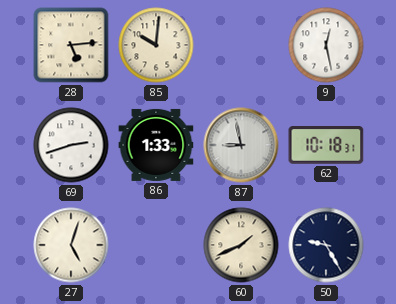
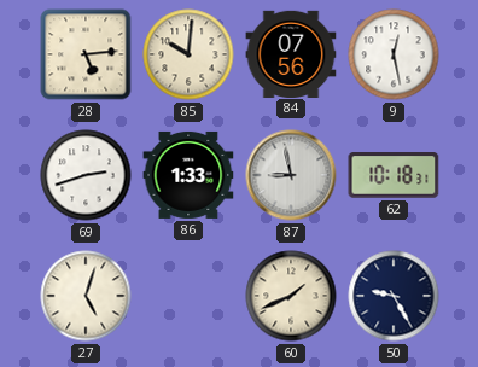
84: none -> 07:56
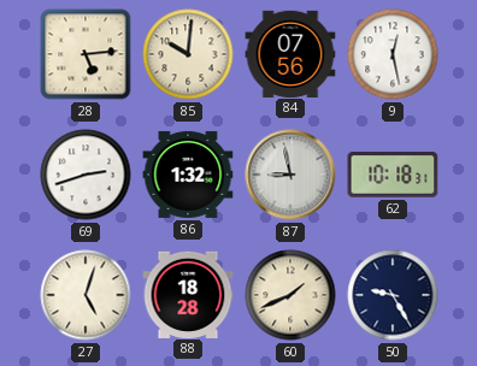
86: 1:33 -> 1:32
88: none -> 18:28
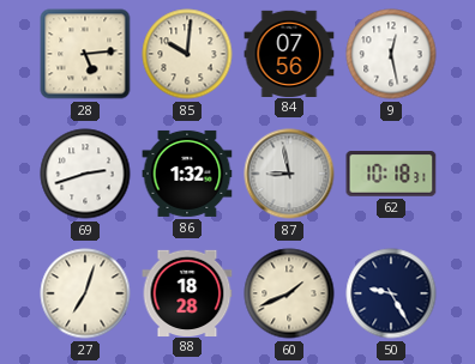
27: 5:03 -> 7:03
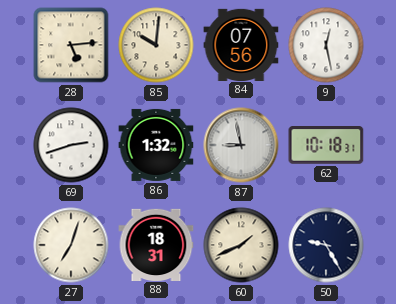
88: 18:28 -> 18:31
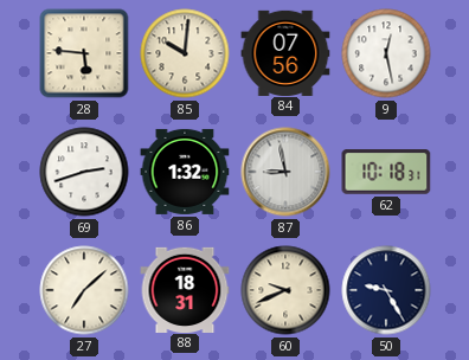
28: 5:14 -> 5:46
27: 7:03 -> 7:08
60: 1:41 -> 9:41
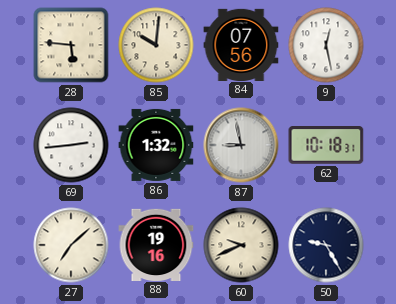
69: 2:42 -> 2:44
88: 18:31 -> 19:16
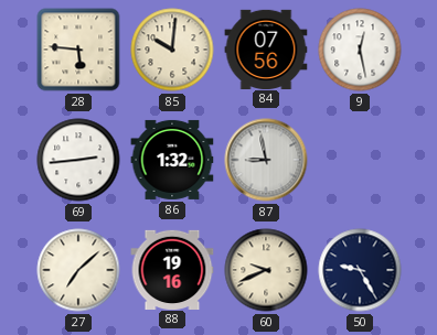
62: 10:18 -> none
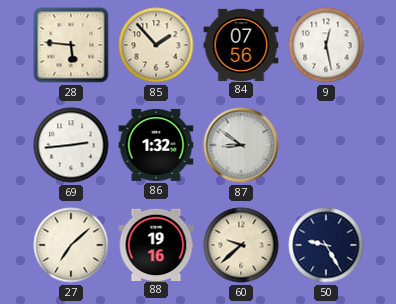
85: 10:01 -> 1:53
87: 8:58 -> 8:51
60: 9:41 -> 9:38
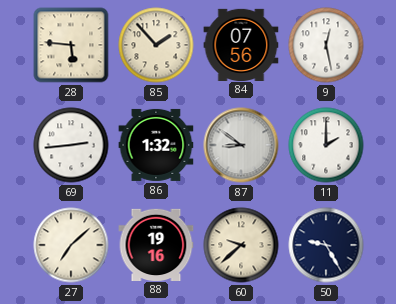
11: none -> 2:00
